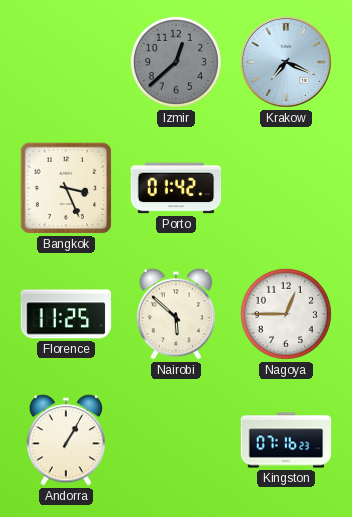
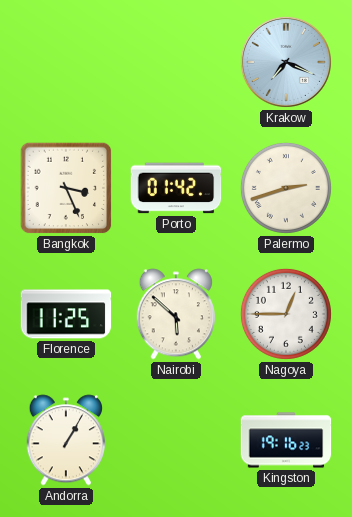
Izmir: 12:38 -> none
Palermo: none -> 2:42
Kingston: 07:16 -> 19:16
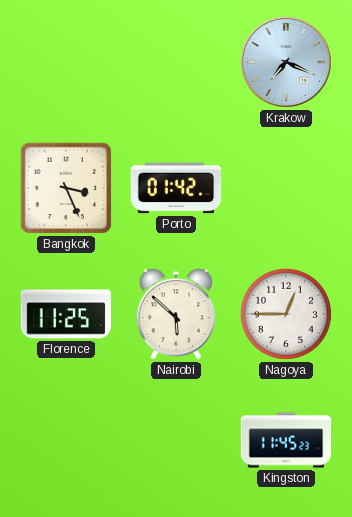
Palermo: 2:42 -> none
Andorra: 1:05 -> none
Kingston: 19:16 -> 11:45
